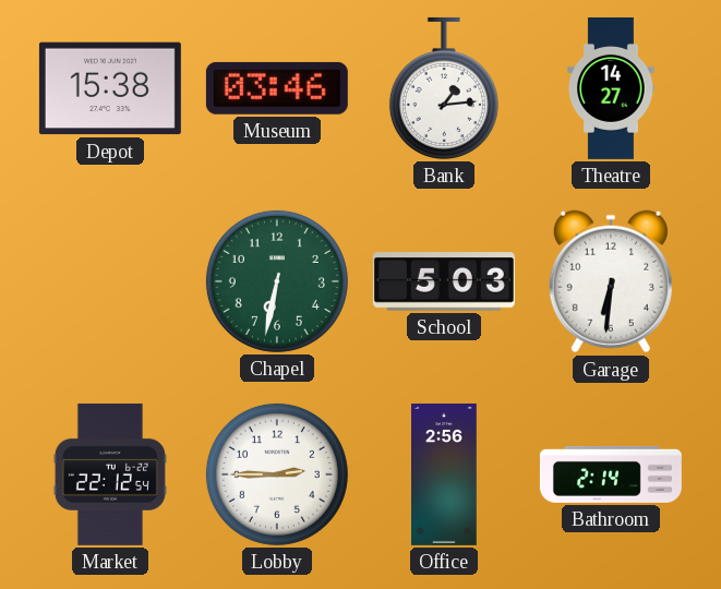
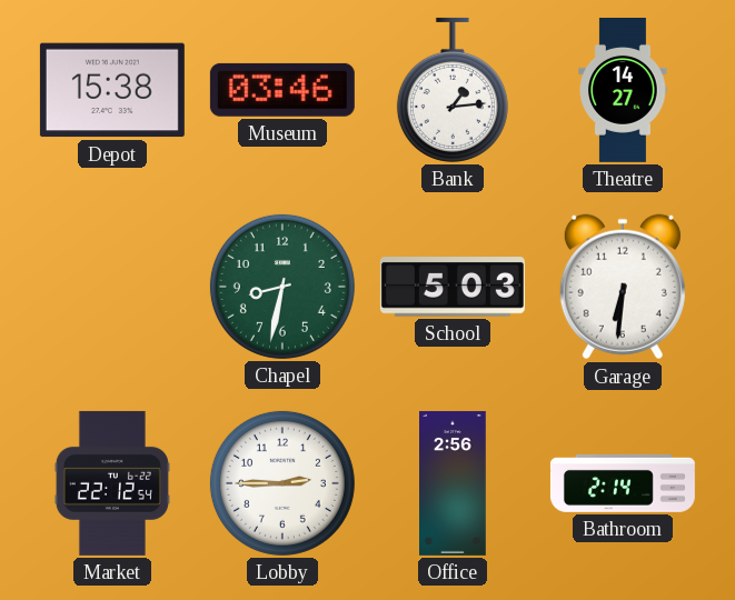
Chapel: 6:32 -> 8:32
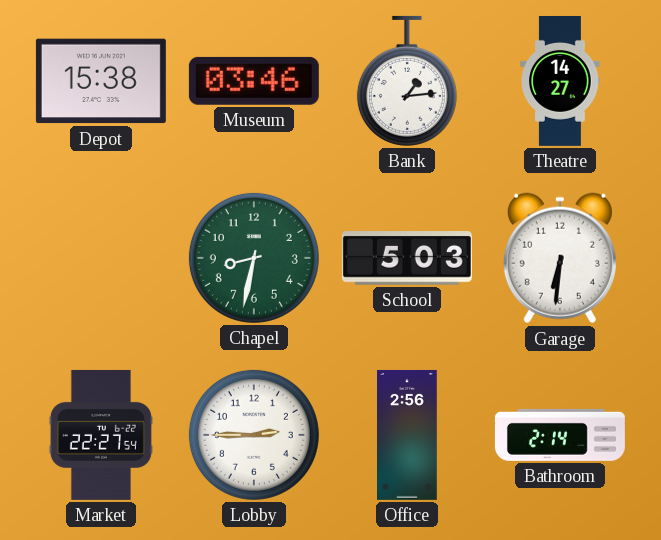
Market: 22:12 -> 22:27
